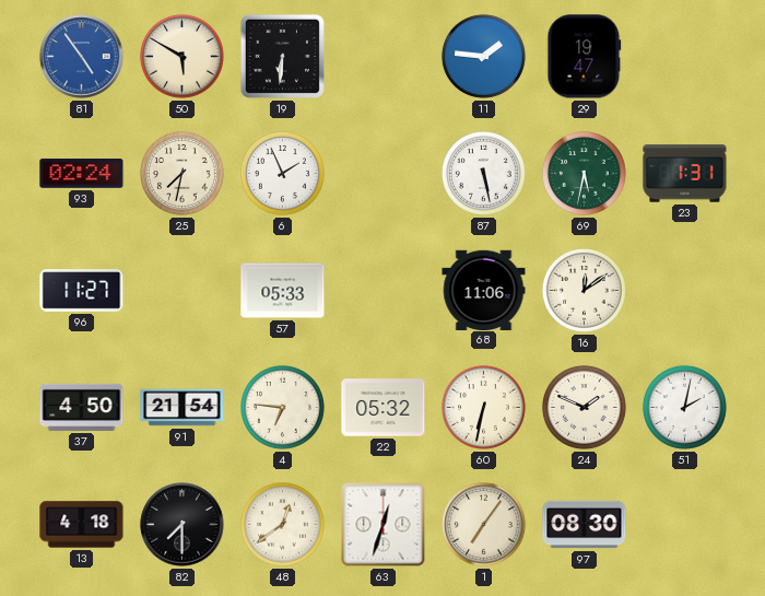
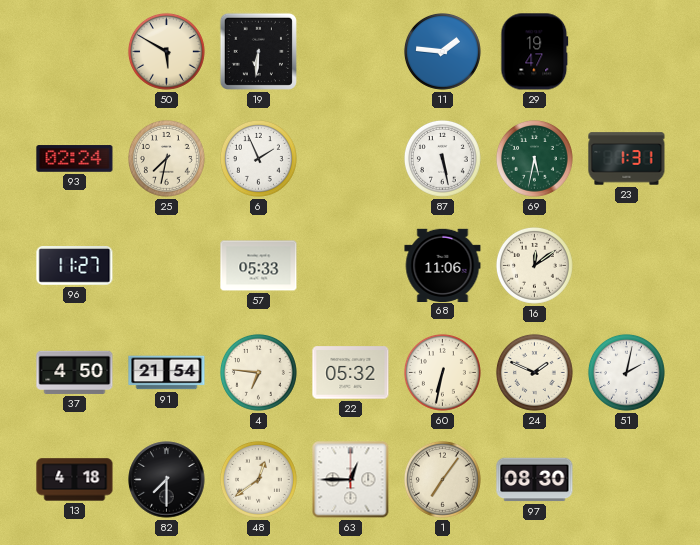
81: 4:54 -> none
63: 12:33 -> 12:45
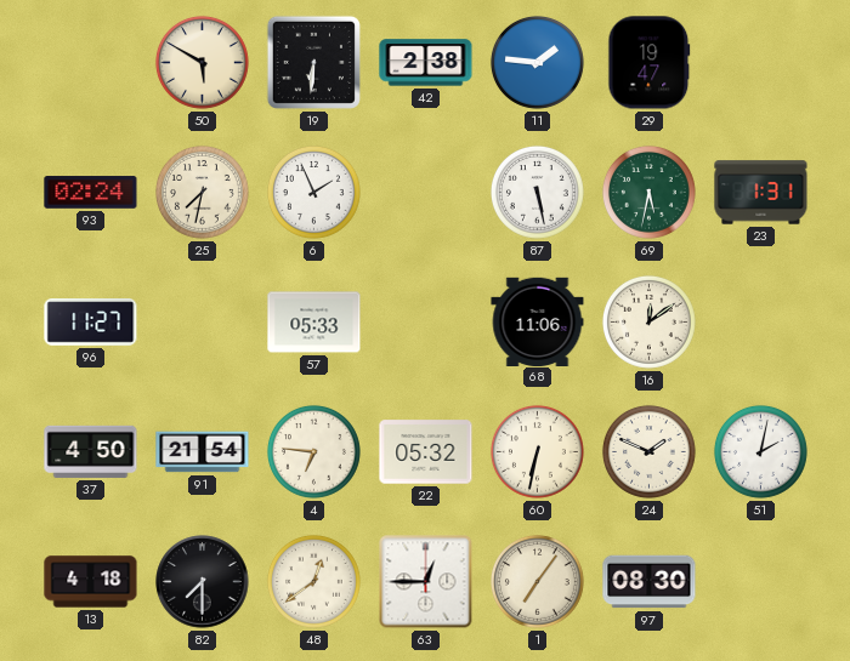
42: none -> 2:38
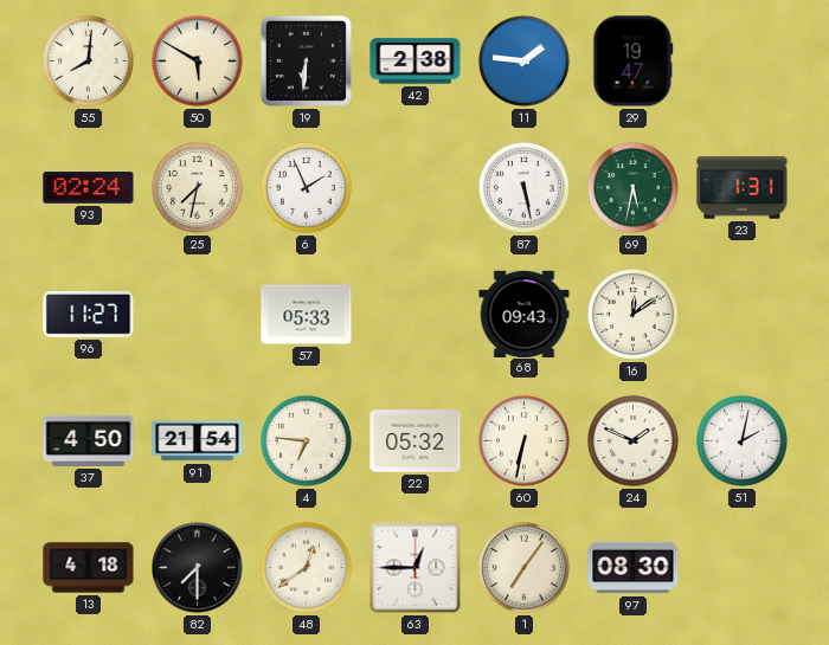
55: none -> 8:01
68: 11:06 -> 09:43
